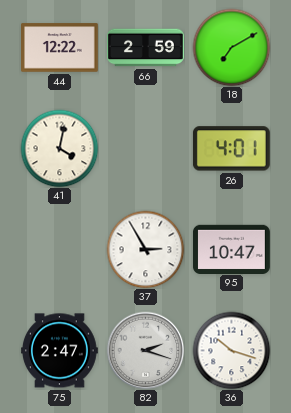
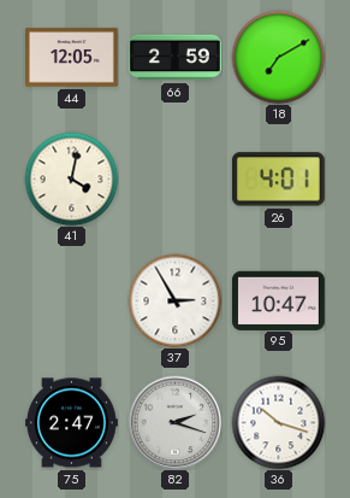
44: 12:22 -> 12:05
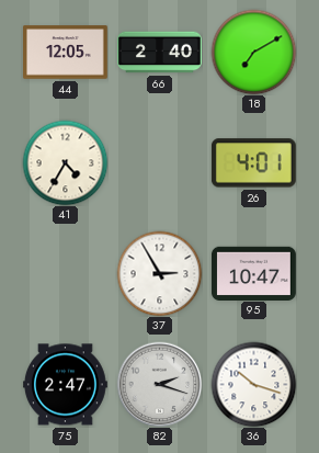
66: 2:59 -> 2:40
41: 4:02 -> 4:35
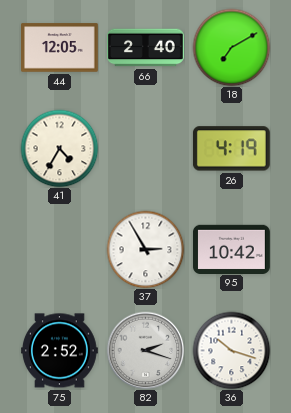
26: 4:01 -> 4:19
95: 10:47 -> 10:42
75: 2:47 -> 2:52
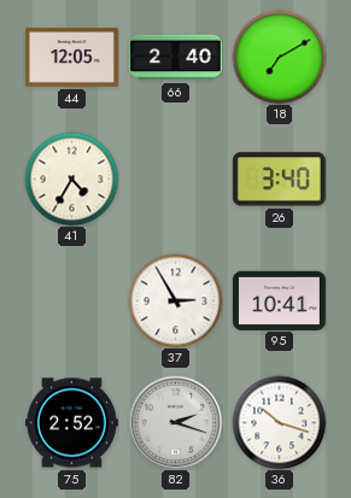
26: 4:19 -> 3:40
95: 10:42 -> 10:41
